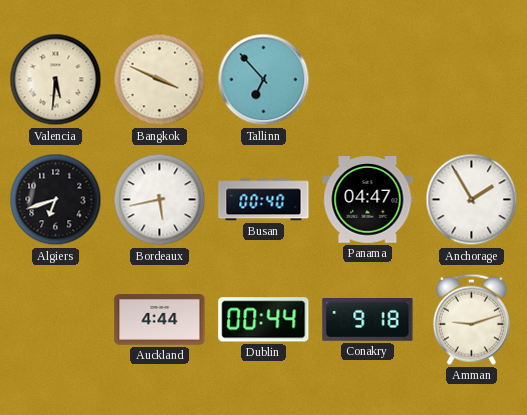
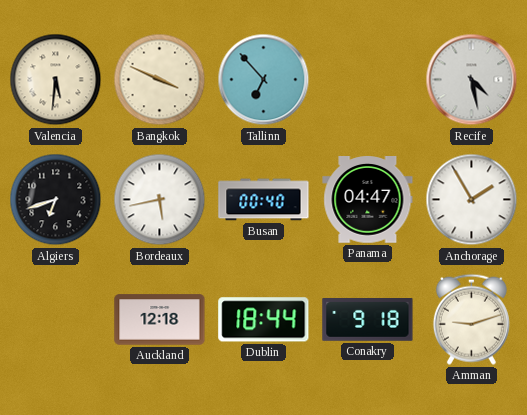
Recife: none -> 4:28
Auckland: 4:44 -> 12:18
Dublin: 00:44 -> 18:44
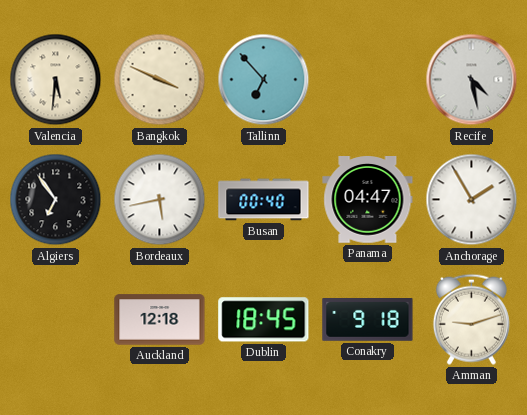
Algiers: 6:42 -> 6:54
Dublin: 18:44 -> 18:45
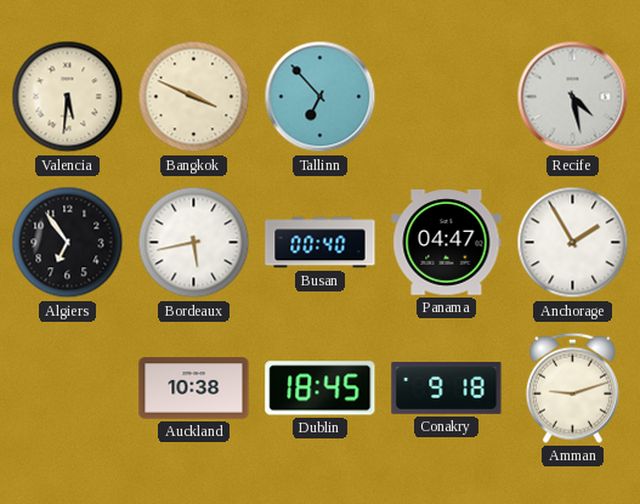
Auckland: 12:18 -> 10:38
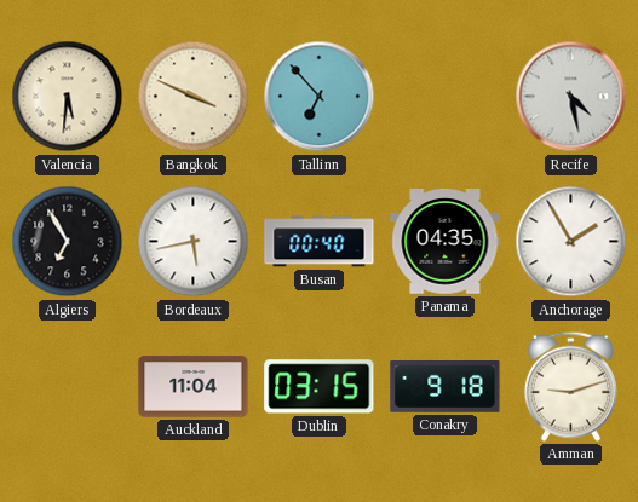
Algiers: 6:54 -> 6:55
Panama: 04:47 -> 04:35
Auckland: 10:38 -> 11:04
Dublin: 18:45 -> 03:15
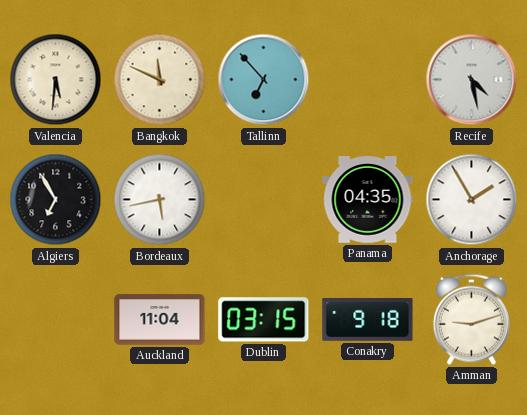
Bangkok: 3:49 -> 11:49
Busan: 00:40 -> none
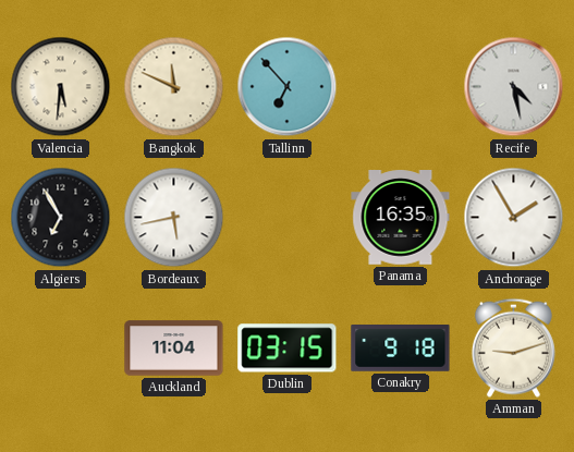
Panama: 04:35 -> 16:35
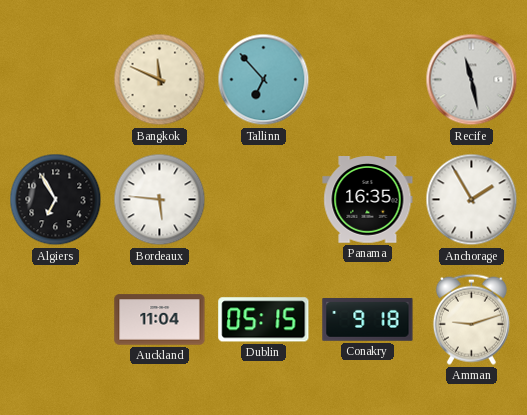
Valencia: 5:31 -> none
Recife: 4:28 -> 11:28
Bordeaux: 5:43 -> 5:46
Dublin: 03:15 -> 05:15
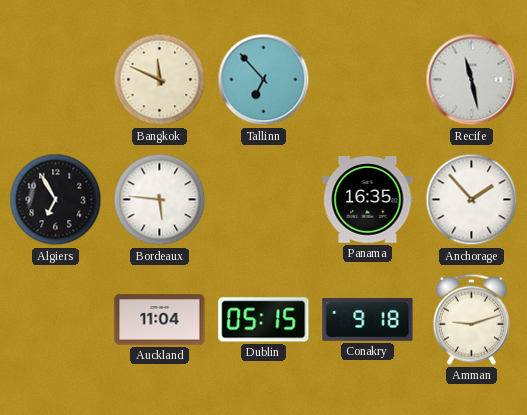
Anchorage: 1:55 -> 1:53
